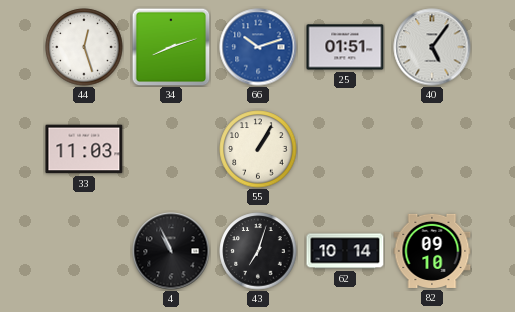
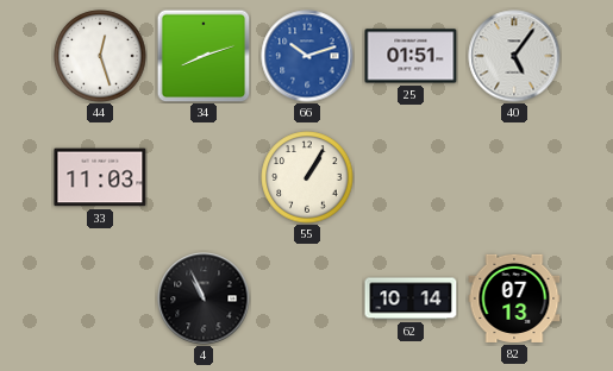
43: 7:03 -> none
82: 09:10 -> 07:13
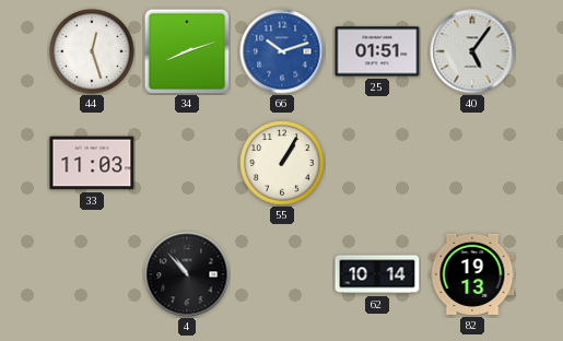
4: 10:56 -> 10:53
82: 07:13 -> 19:13
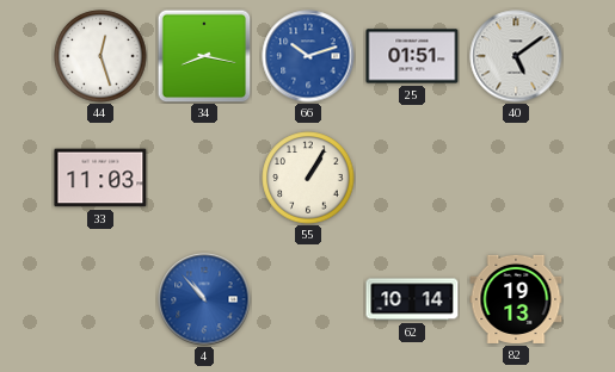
34: 8:12 -> 8:17
40: 5:06 -> 5:09
4 dial: black -> blue
